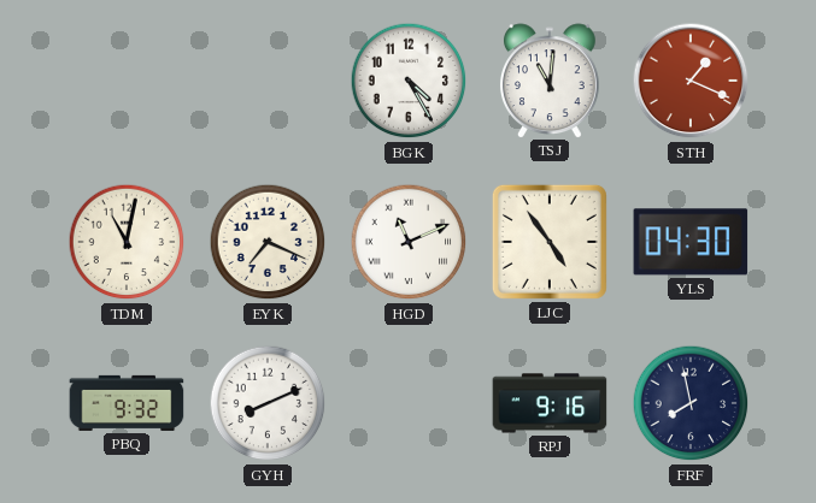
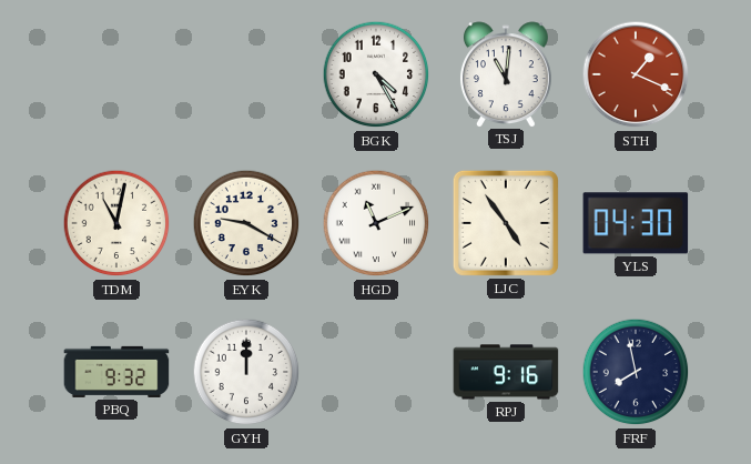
EYK: 7:19 -> 9:20
GYH: 8:11 -> 12:00
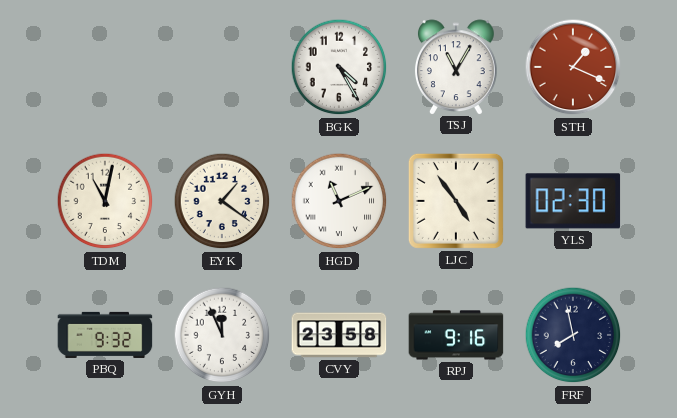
TSJ: 11:01 -> 11:05
EYK: 9:20 -> 1:21
YLS: 04:30 -> 02:30
GYH: 12:00 -> 11:56
CVY: none -> 23:58
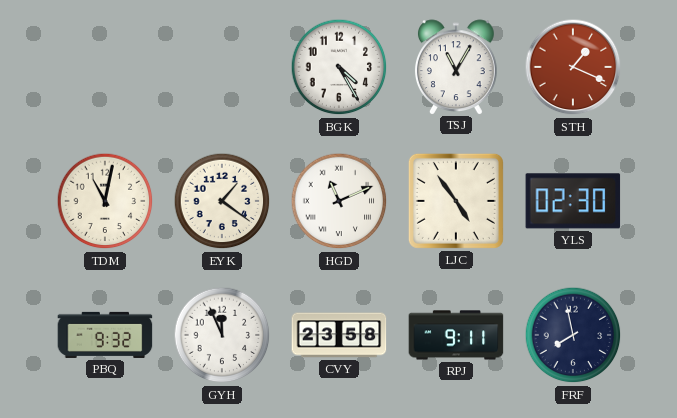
RPJ: 9:16 -> 9:11
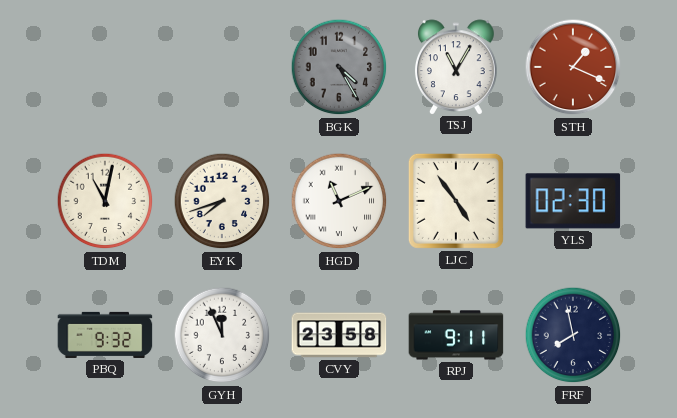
BGK dial: white -> grey
EYK: 1:21 -> 7:42
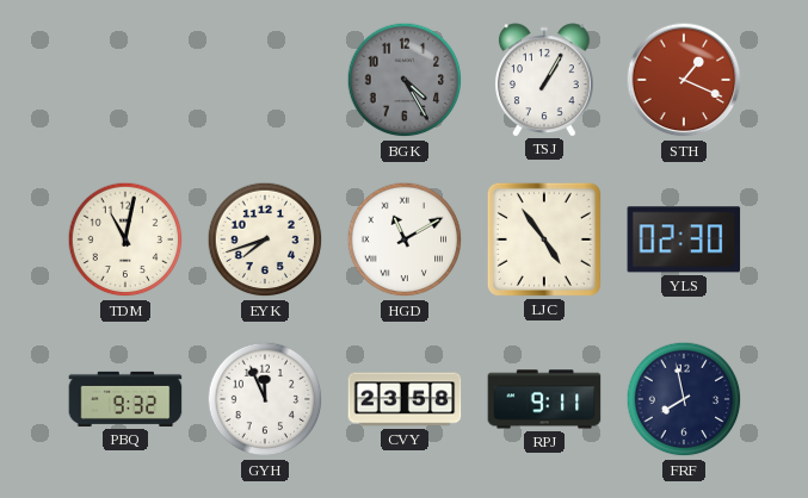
TSJ: 11:05 -> 1:05
HGD: 11:11 -> 11:10
